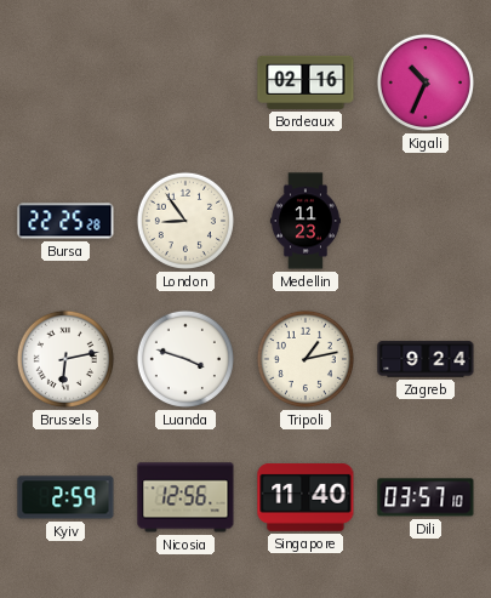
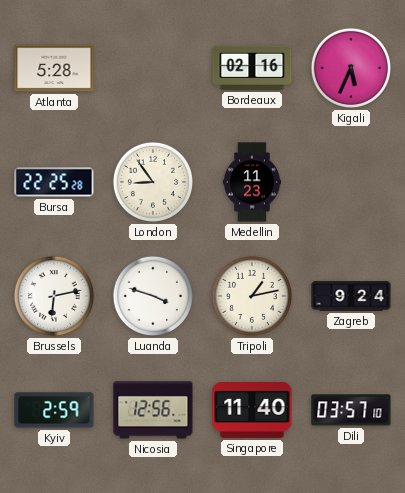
Atlanta: none -> 5:28
Kigali: 10:34 -> 5:34
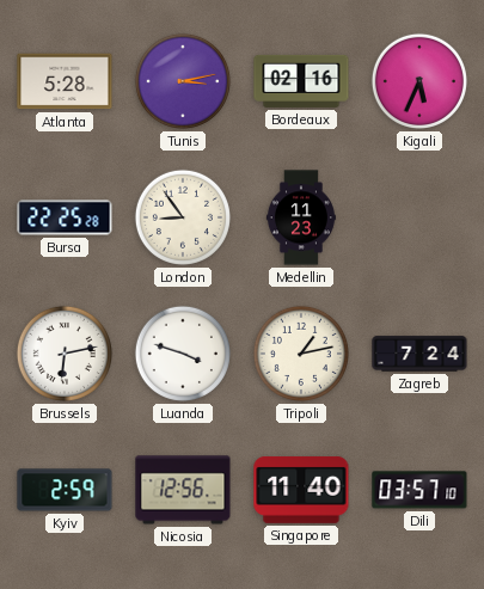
Tunis: none -> 3:13
Zagreb: 9:24 -> 7:24
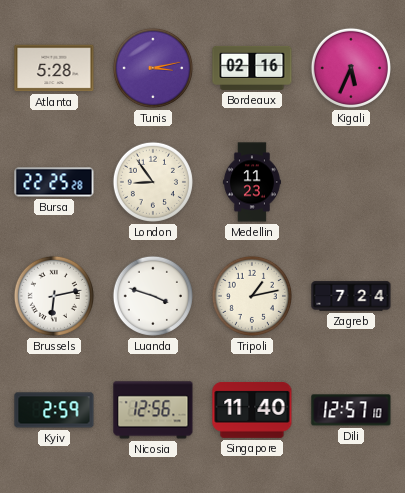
Dili: 03:57 -> 12:57
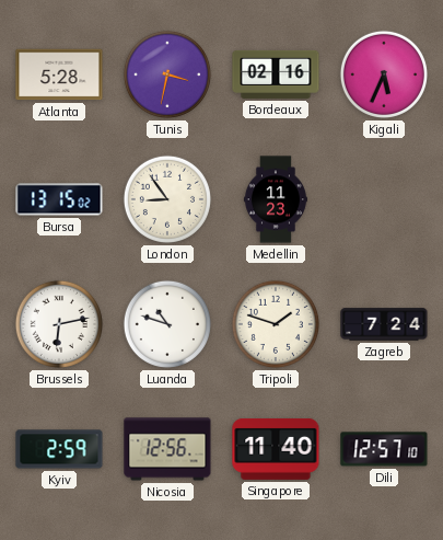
Tunis: 3:13 -> 3:32
Bursa: 22:25 -> 13:15
Luanda: 3:48 -> 10:48
Tripoli: 1:13 -> 1:48
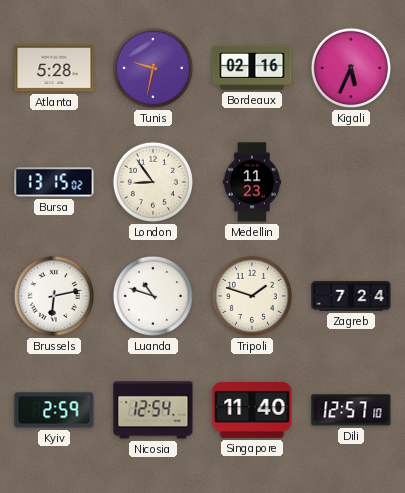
Tunis: 3:32 -> 9:32
Nicosia: 12:56 -> 12:54
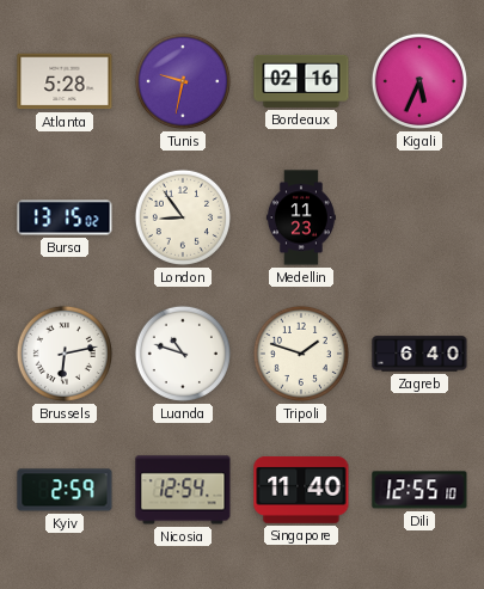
Zagreb: 7:24 -> 6:40
Dili: 12:57 -> 12:55
